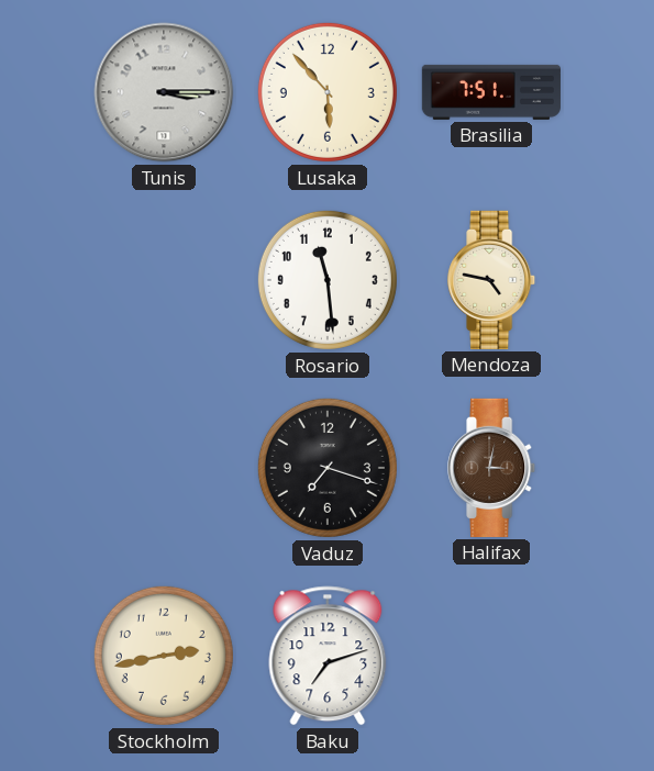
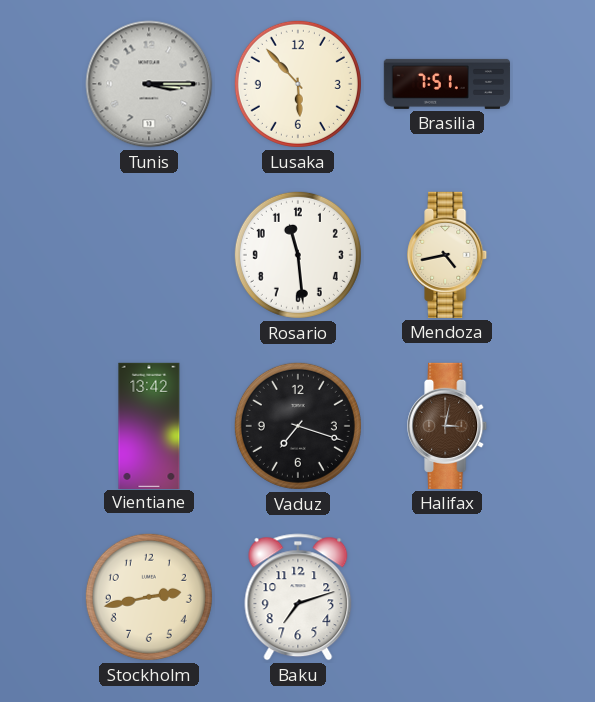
Mendoza: 4:47 -> 4:43
Vientiane: none -> 13:42
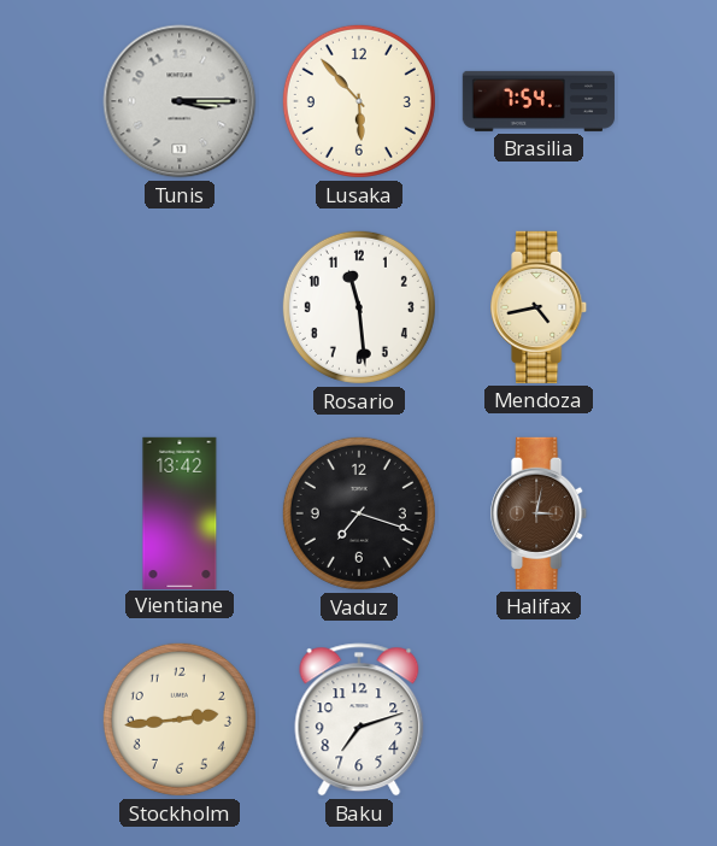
Brasilia: 7:51 -> 7:54
Stockholm: 2:43 -> 2:44
